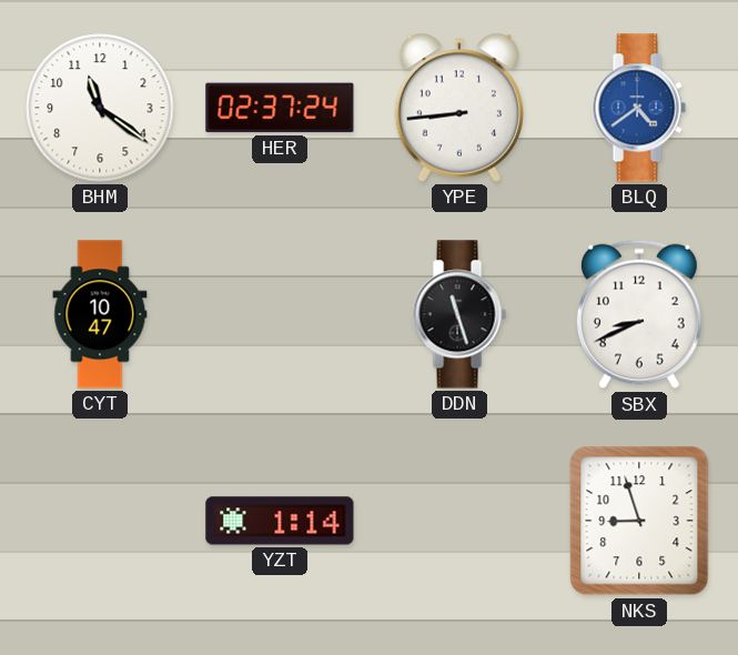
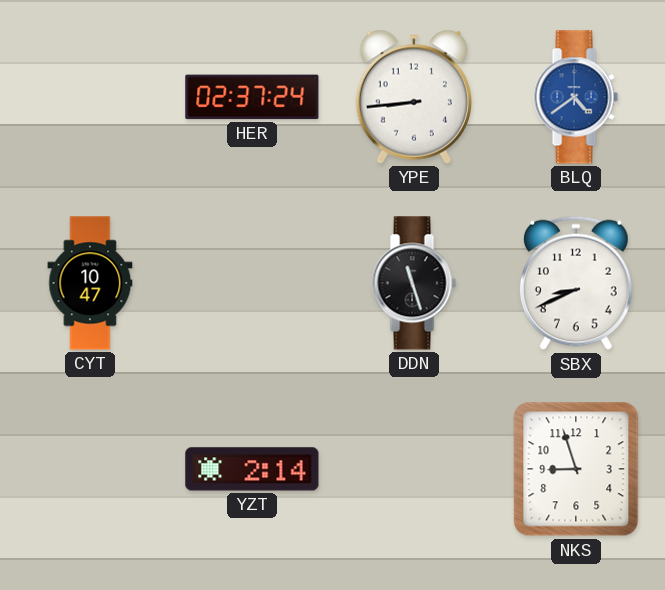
BHM: 11:21 -> none
YZT: 1:14 -> 2:14
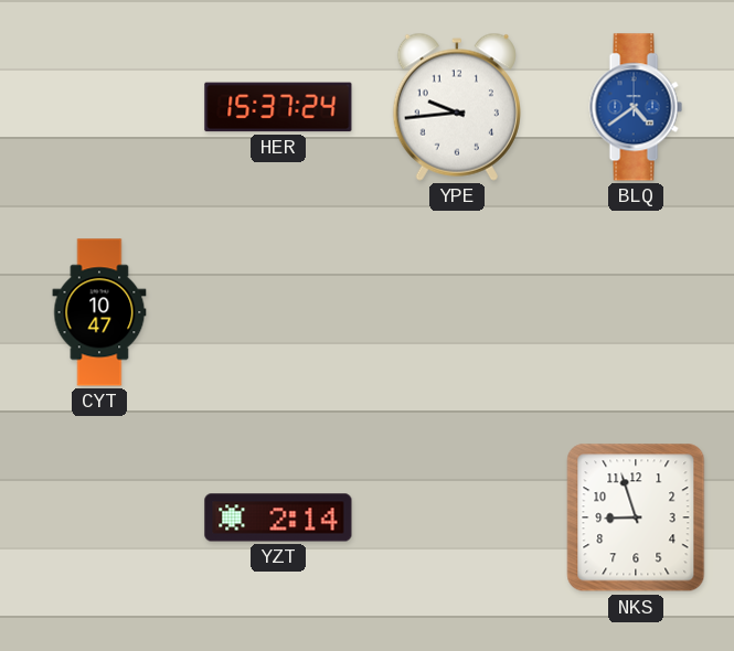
HER: 02:37 -> 15:37
YPE: 8:44 -> 9:44
DDN: 11:27 -> none
SBX: 8:41 -> none
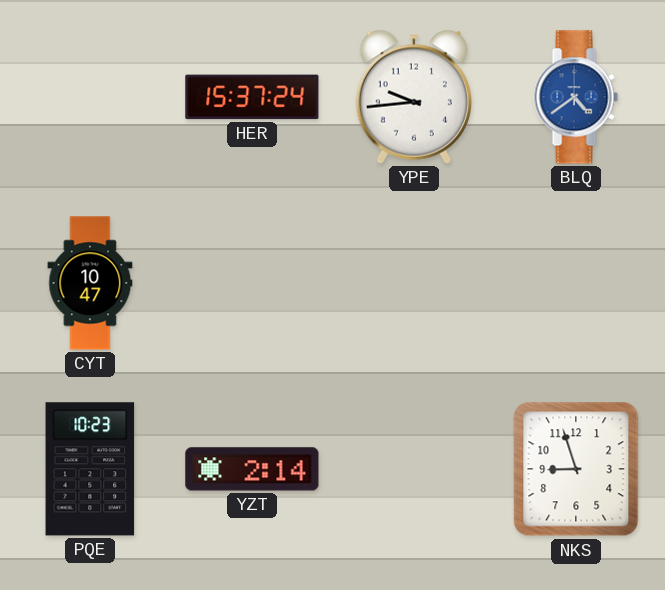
PQE: none -> 10:23
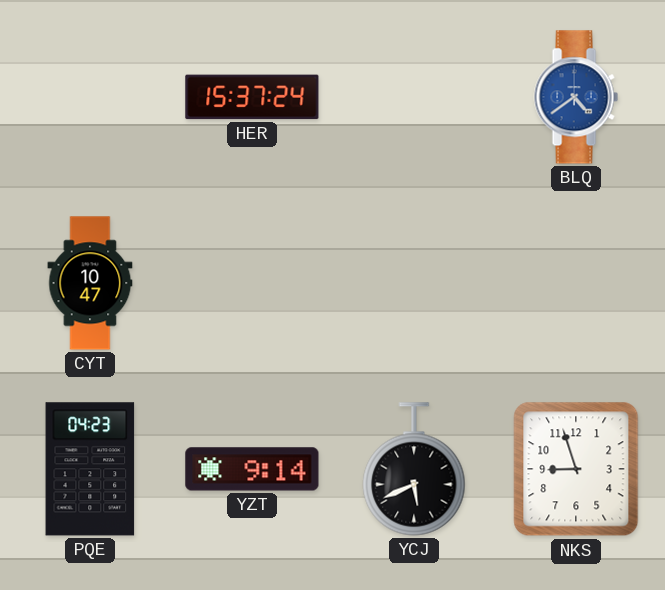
YPE: 9:44 -> none
PQE: 10:23 -> 04:23
YZT: 2:14 -> 9:14
YCJ: none -> 5:41
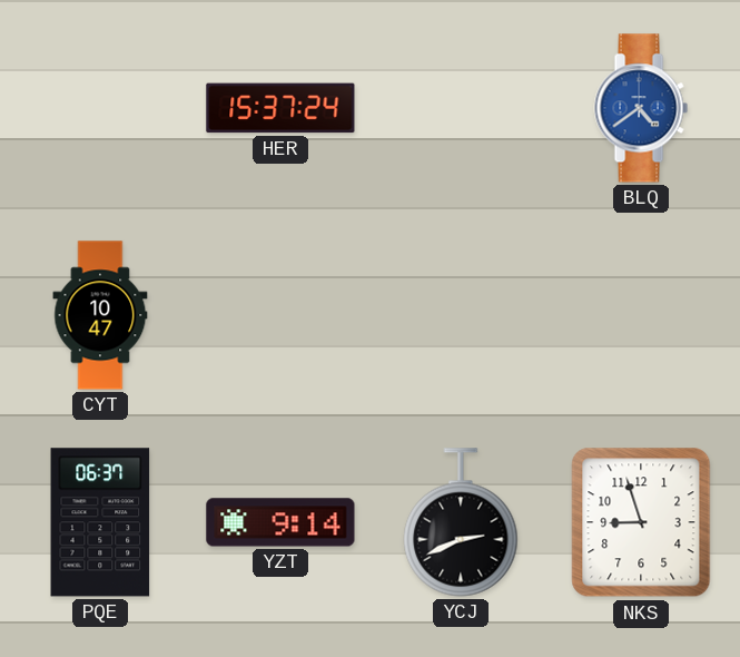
PQE: 04:23 -> 06:37
YCJ: 5:41 -> 2:41
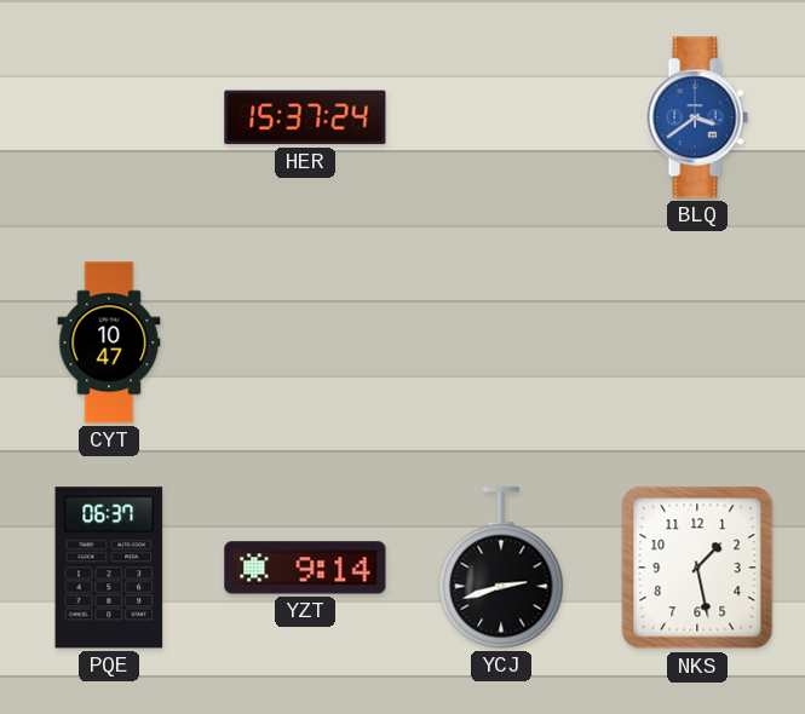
BLQ: 4:39 -> 3:39
YCJ: 2:41 -> 2:42
NKS: 8:57 -> 1:28
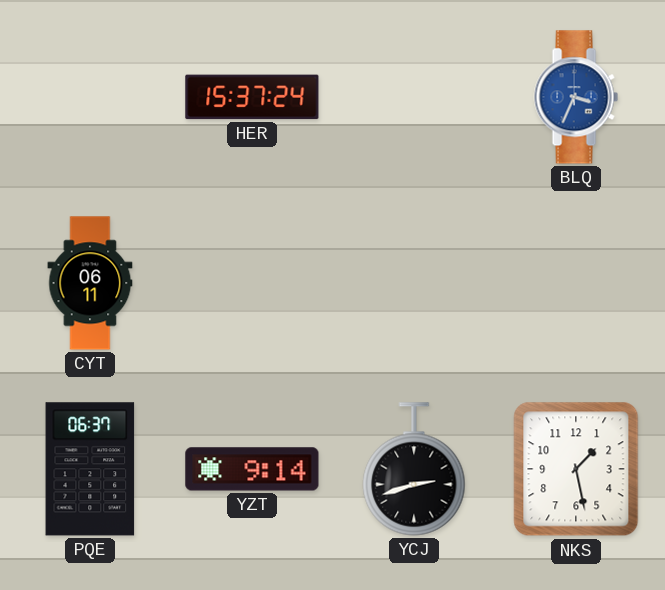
BLQ: 3:39 -> 3:34
CYT: 10:47 -> 06:11
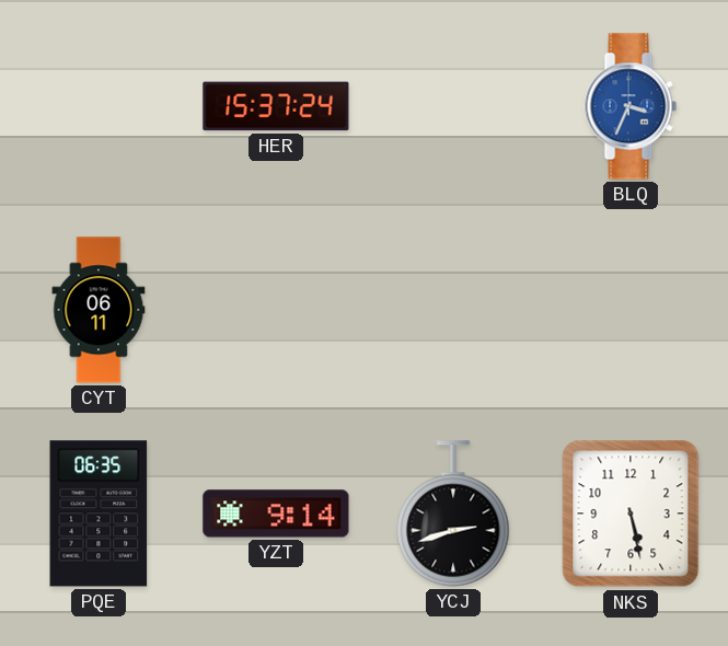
PQE: 06:37 -> 06:35
NKS: 1:28 -> 5:28
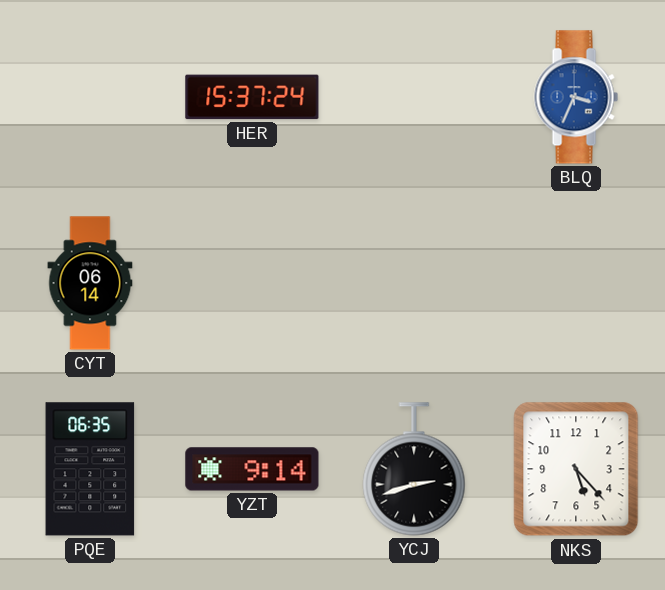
CYT: 06:11 -> 06:14
NKS: 5:28 -> 5:23
